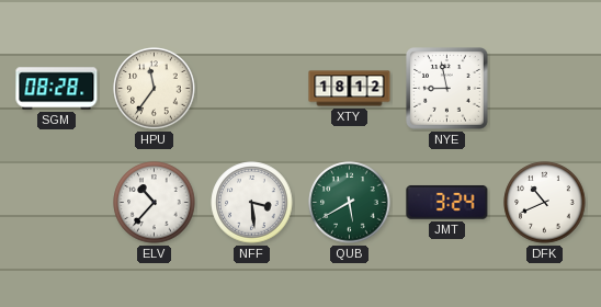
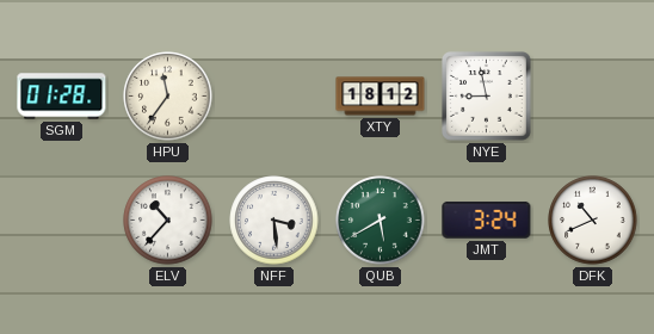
SGM: 08:28 -> 01:28
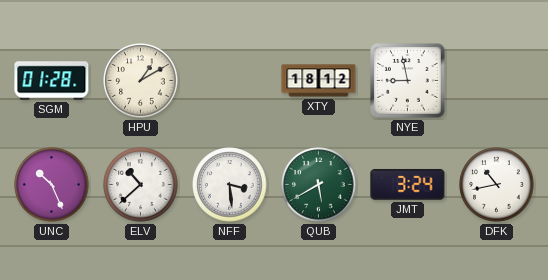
HPU: 11:36 -> 1:10
UNC: none -> 10:26
ELV: 10:37 -> 10:38
DFK: 10:41 -> 10:43
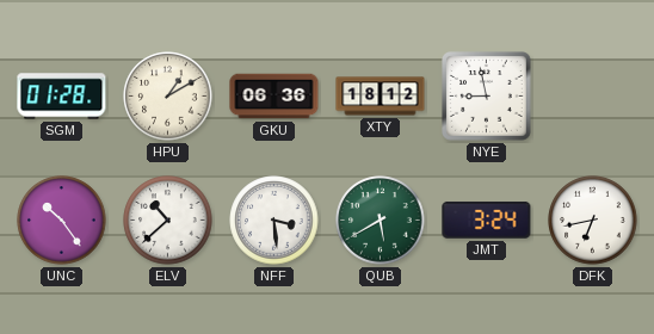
GKU: none -> 06:36
UNC: 10:26 -> 10:24
DFK: 10:43 -> 6:43
